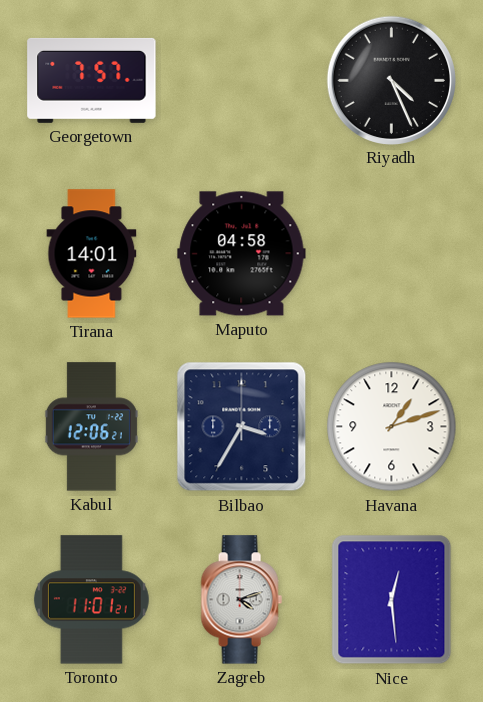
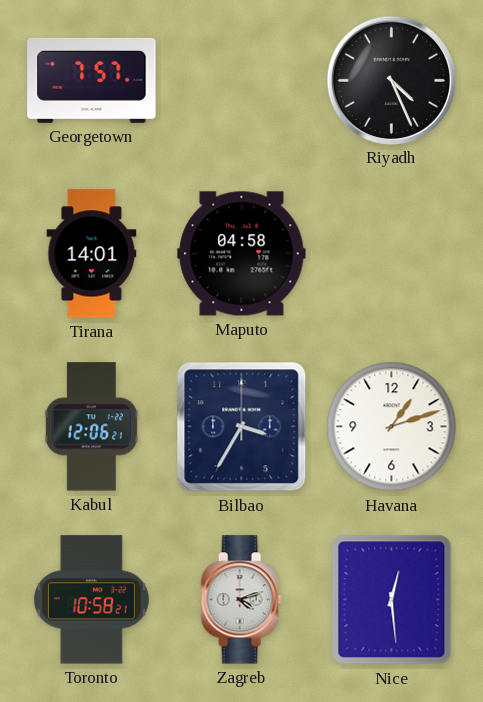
Toronto: 11:01 -> 10:58
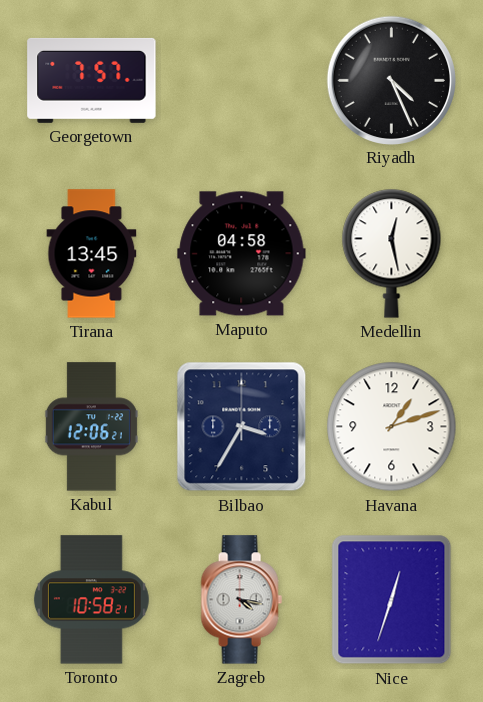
Tirana: 14:01 -> 13:45
Medellin: none -> 12:28
Zagreb: 4:12 -> 4:17
Nice: 12:29 -> 12:33
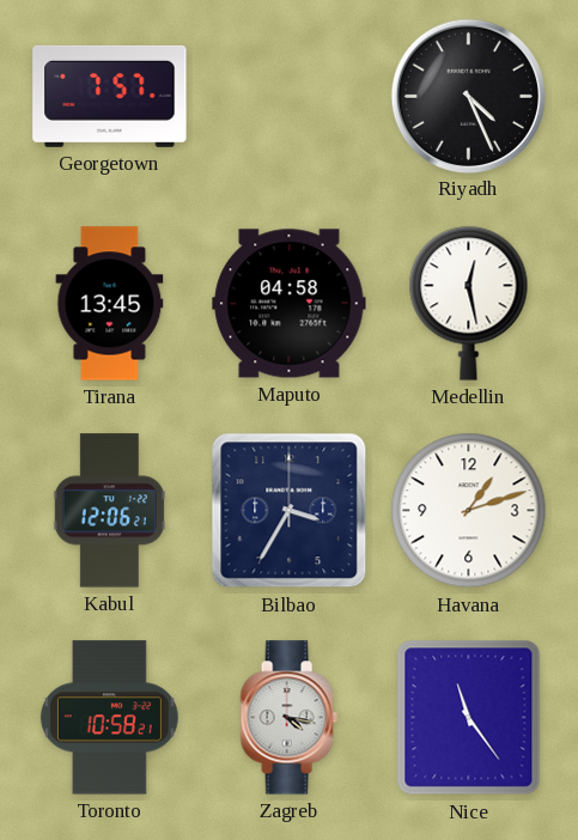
Nice: 12:33 -> 11:24
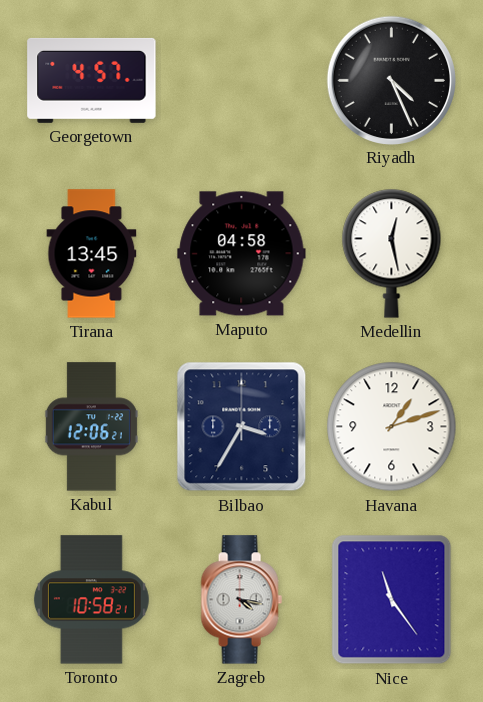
Georgetown: 7:57 -> 4:57
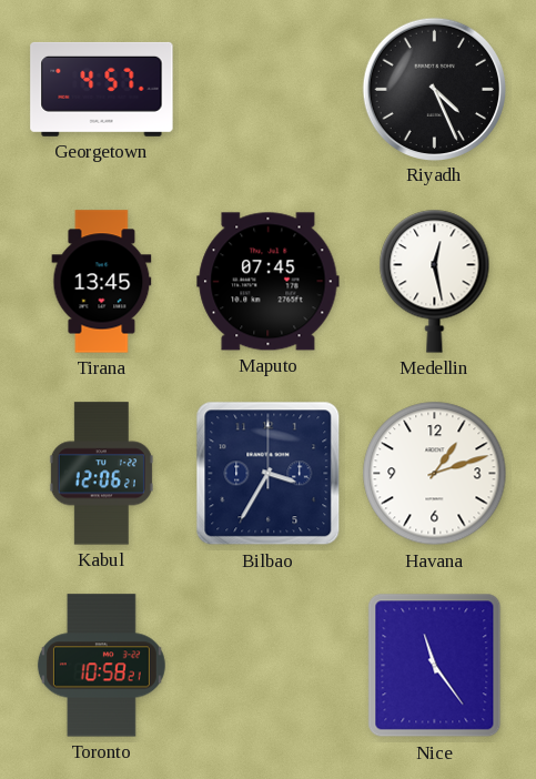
Maputo: 04:58 -> 07:45
Zagreb: 4:17 -> none
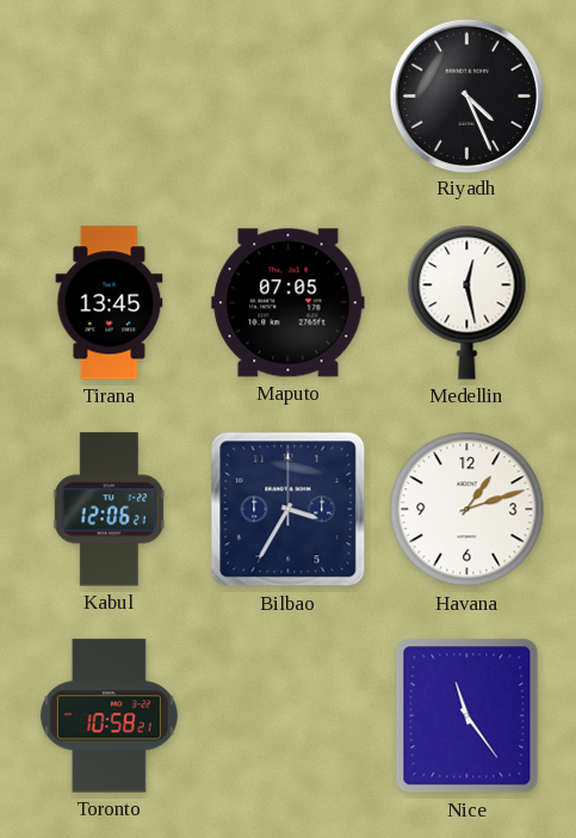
Georgetown: 4:57 -> none
Maputo: 07:45 -> 07:05
